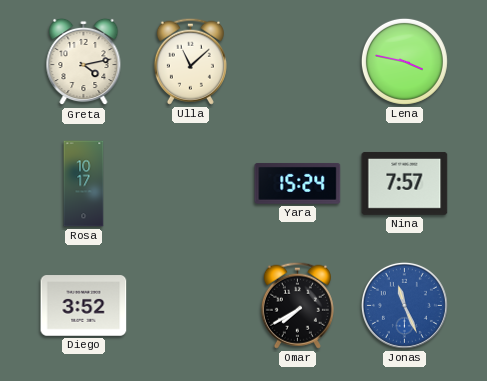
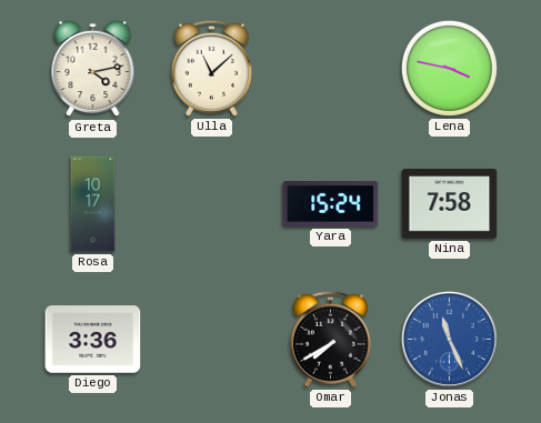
Nina: 7:57 -> 7:58
Diego: 3:52 -> 3:36
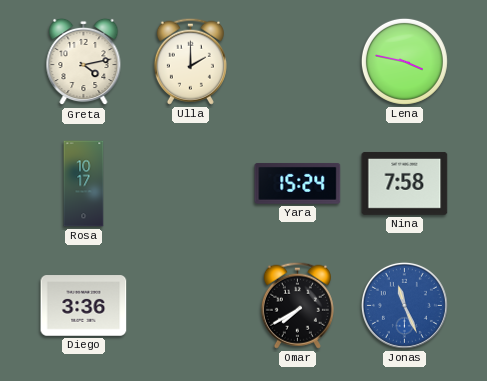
Ulla: 11:08 -> 2:00
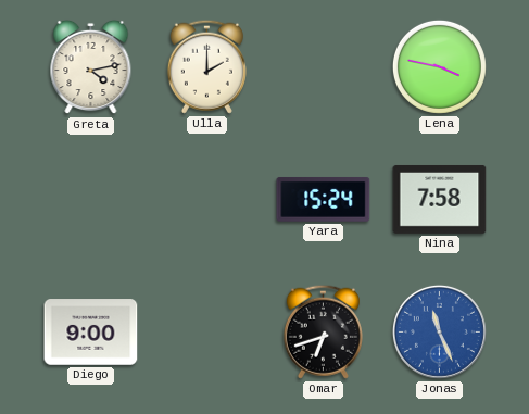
Rosa: 10:17 -> none
Diego: 3:36 -> 9:00
Omar: 7:40 -> 6:42
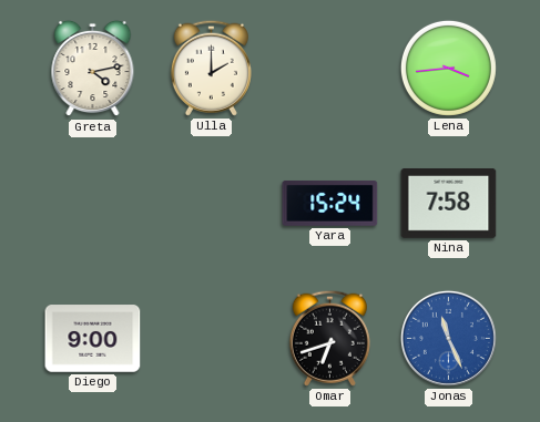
Lena: 3:47 -> 3:44
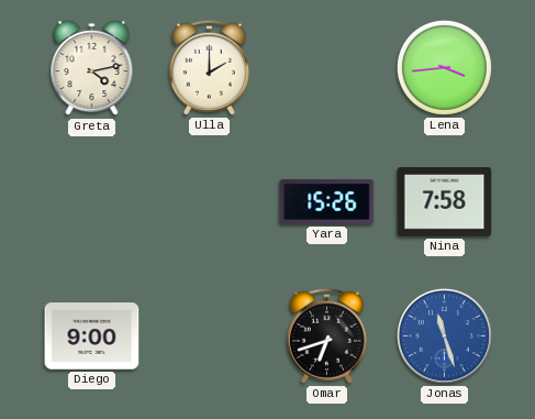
Yara: 15:24 -> 15:26
Jonas: 11:26 -> 11:27
